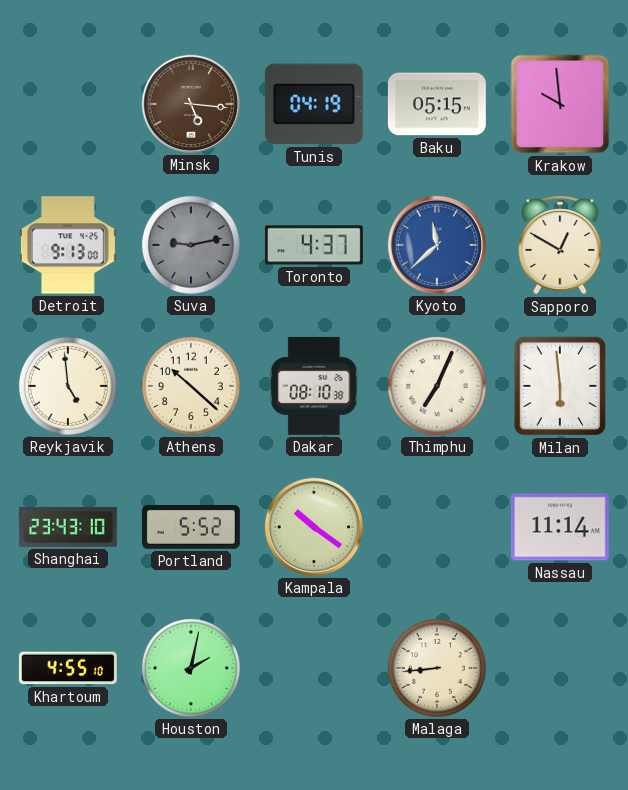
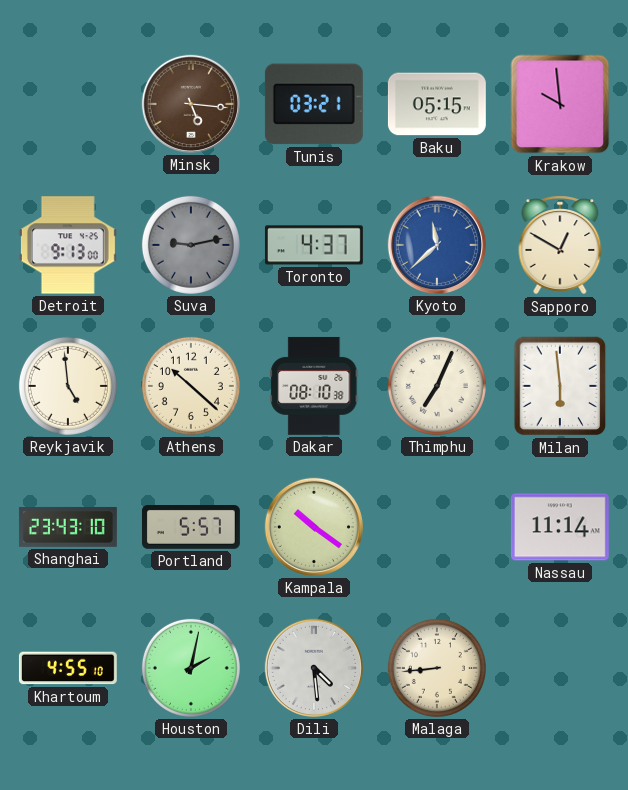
Tunis: 04:19 -> 03:21
Portland: 5:52 -> 5:57
Dili: none -> 4:29
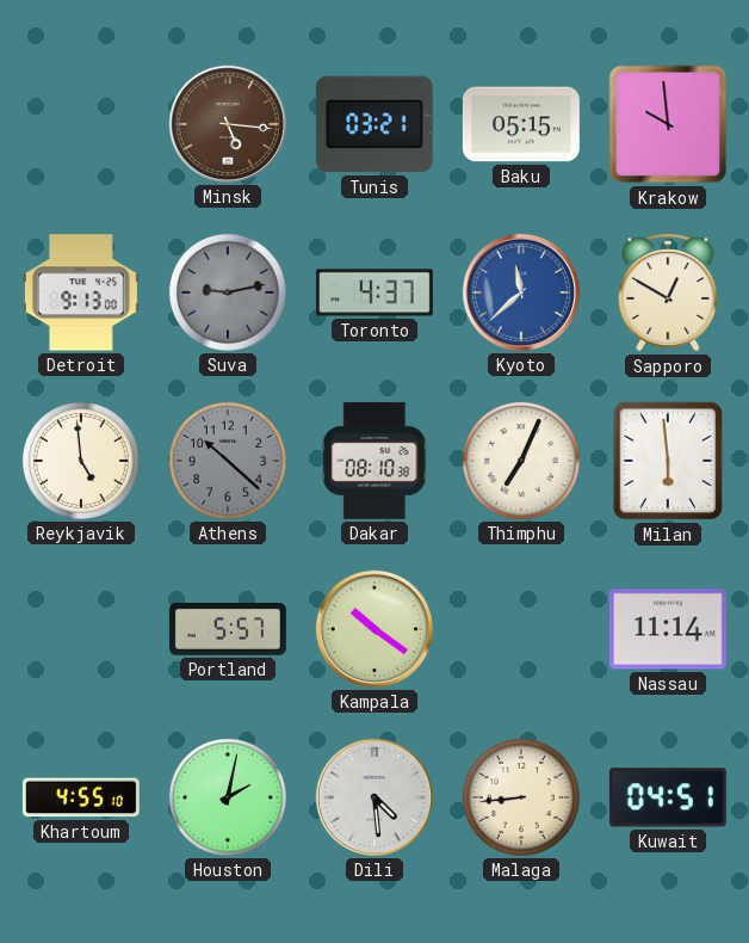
Athens dial: cream -> grey
Shanghai: 23:43 -> none
Kuwait: none -> 04:51
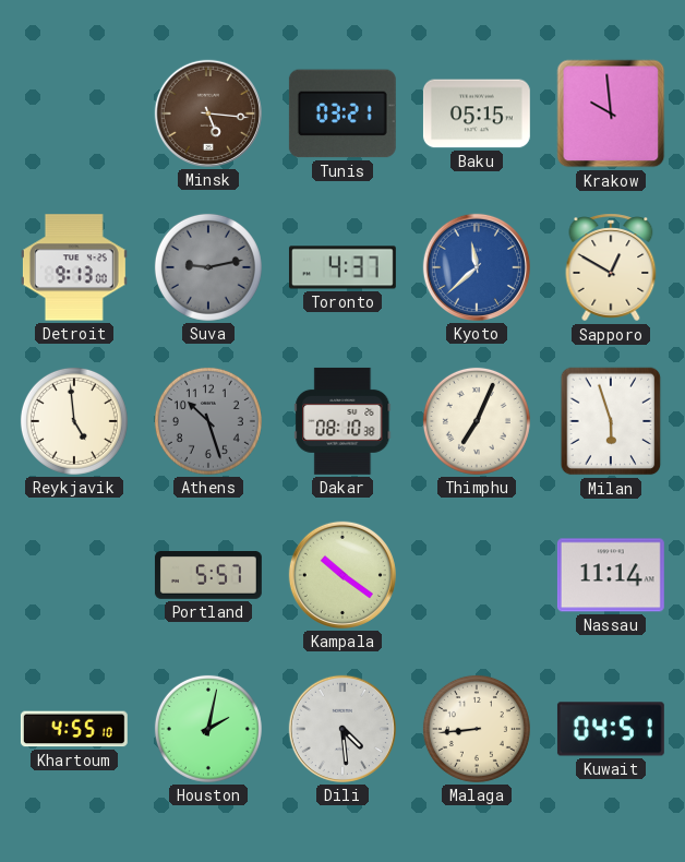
Athens: 10:22 -> 10:27
Milan: 5:59 -> 5:57
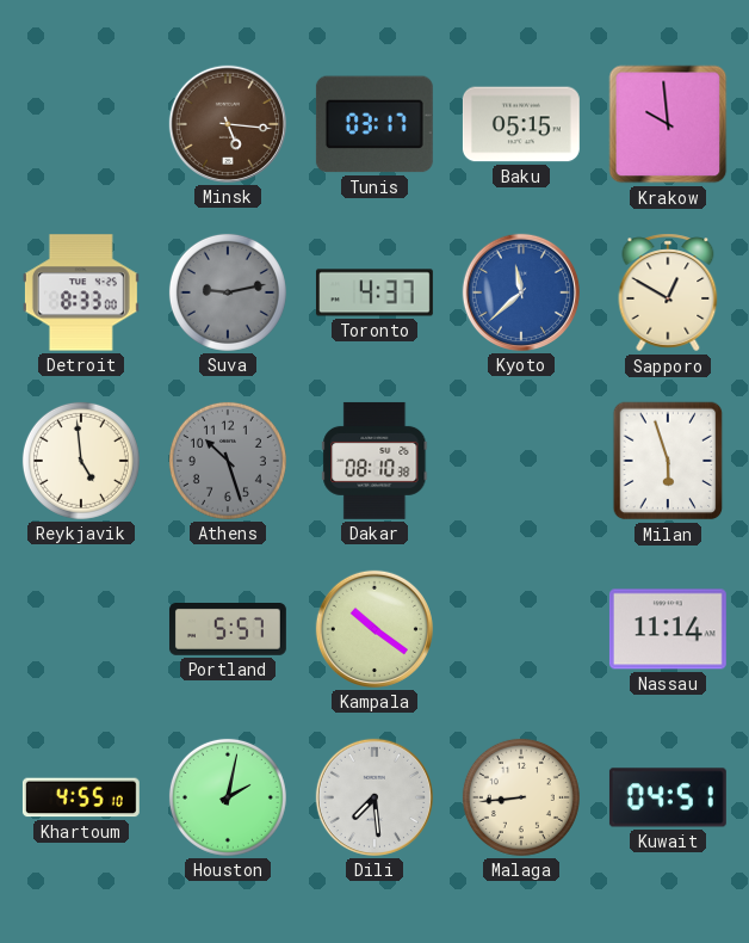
Tunis: 03:21 -> 03:17
Detroit: 9:13 -> 8:33
Thimphu: 7:04 -> none
Dili: 4:29 -> 7:29
